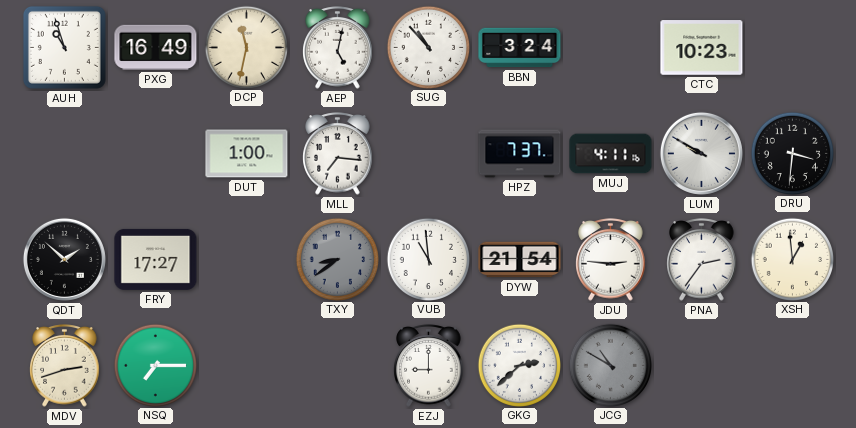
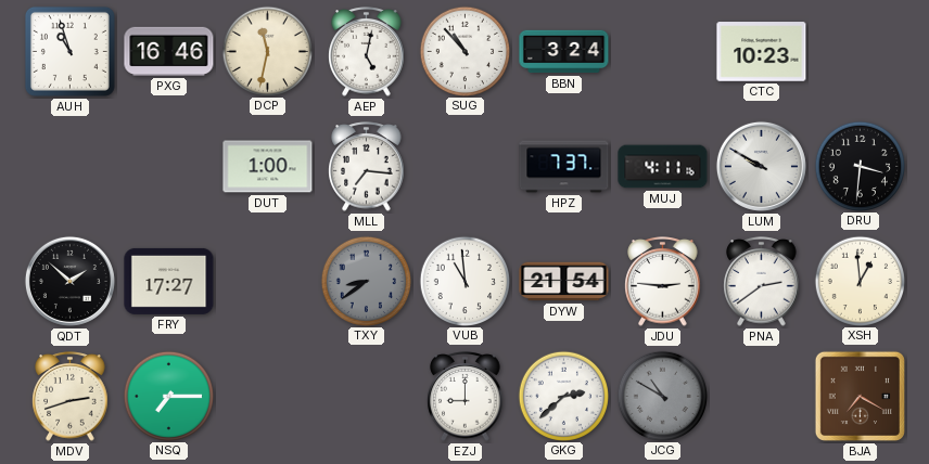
PXG: 16:49 -> 16:46
PNA: 2:36 -> 2:39
BJA: none -> 7:20
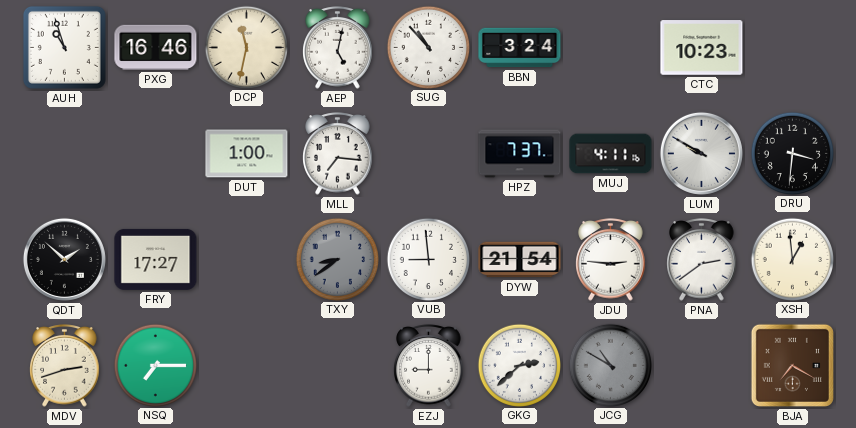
VUB: 10:59 -> 8:59
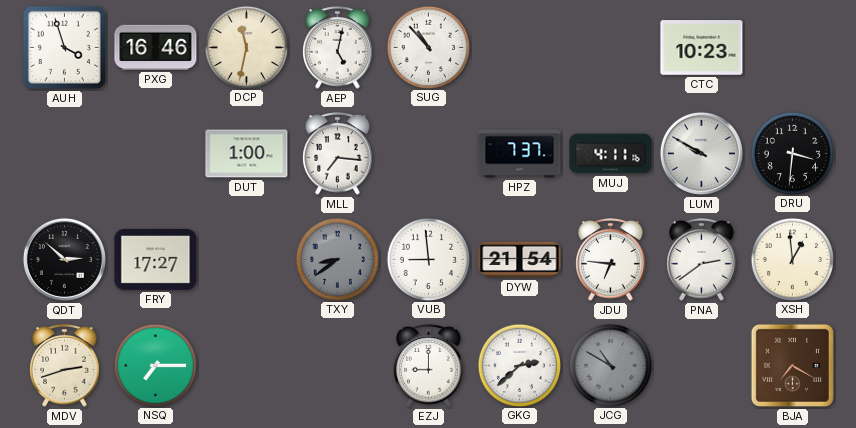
AUH: 10:57 -> 3:57
BBN: 3:24 -> none
QDT: 1:52 -> 2:52
JDU: 2:46 -> 6:46
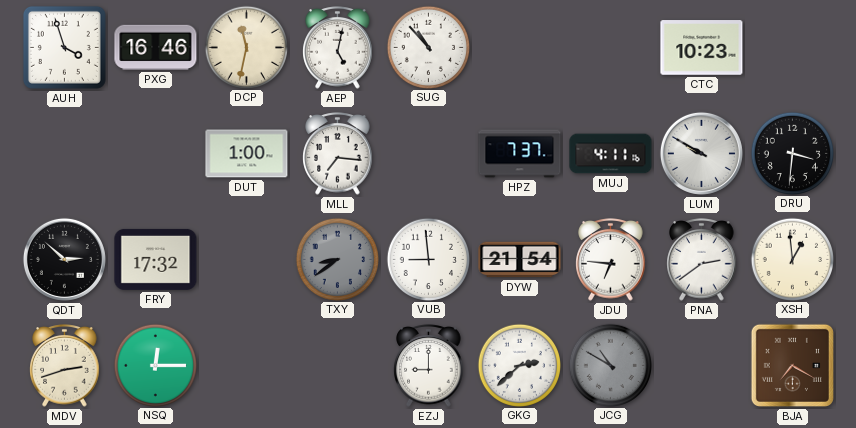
FRY: 17:27 -> 17:32
NSQ: 7:15 -> 12:15
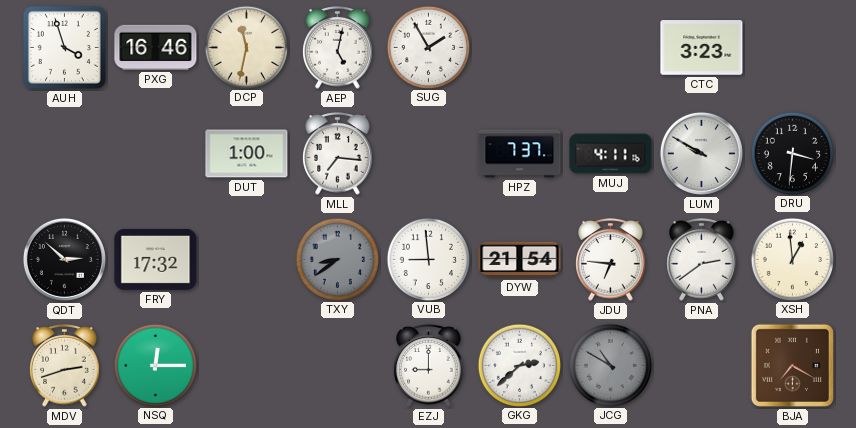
SUG: 10:53 -> 1:55
CTC: 10:23 -> 3:23
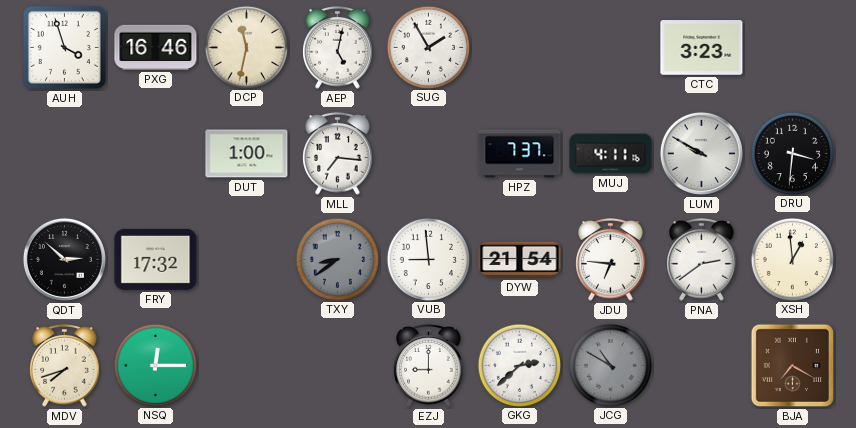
MDV: 2:42 -> 7:42
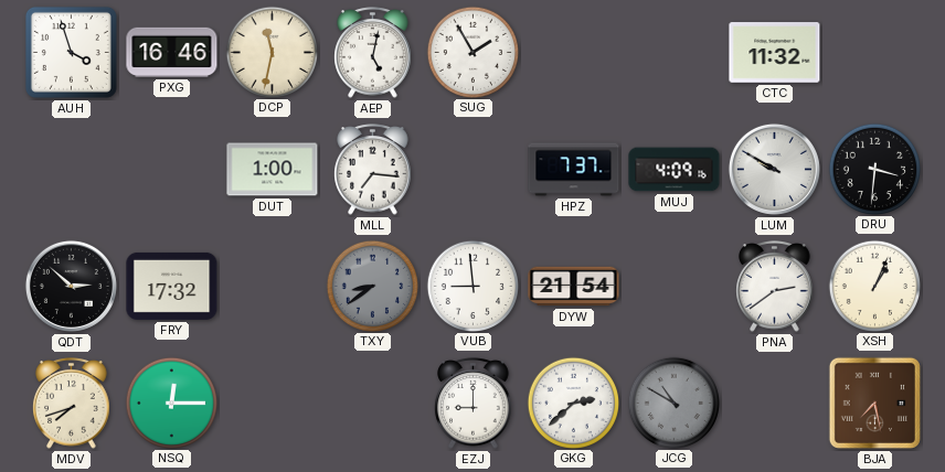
CTC: 3:23 -> 11:32
MUJ: 4:11 -> 4:09
JDU: 6:46 -> none
XSH: 12:59 -> 1:04
BJA: 7:20 -> 7:28
